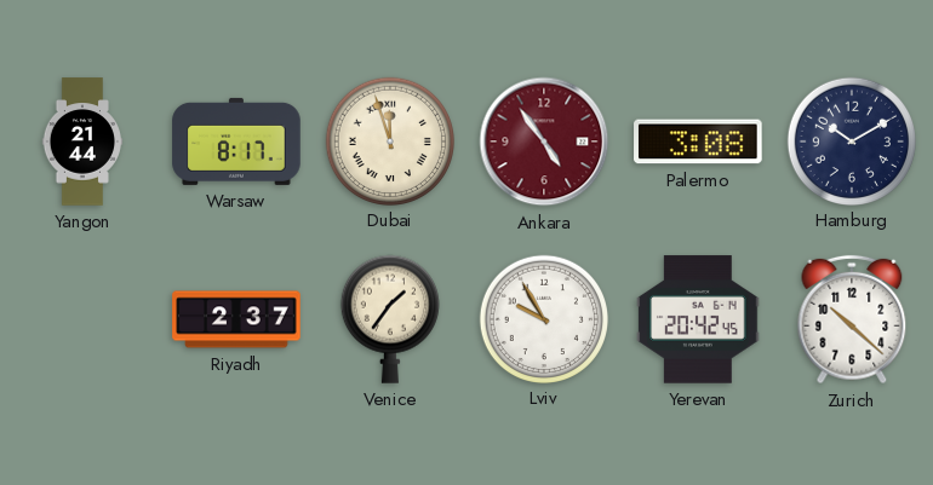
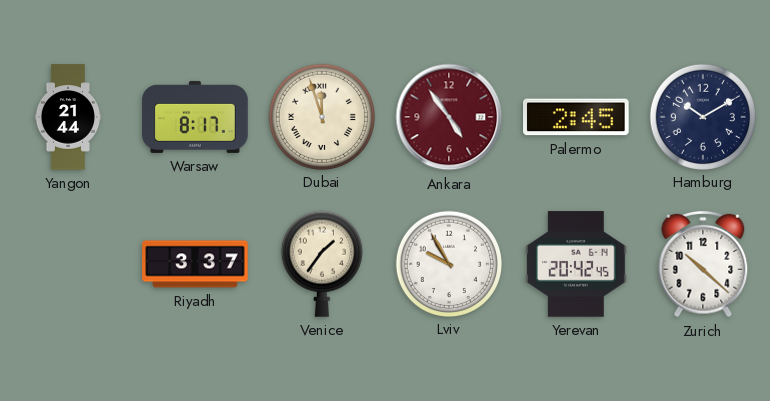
Palermo: 3:08 -> 2:45
Riyadh: 2:37 -> 3:37
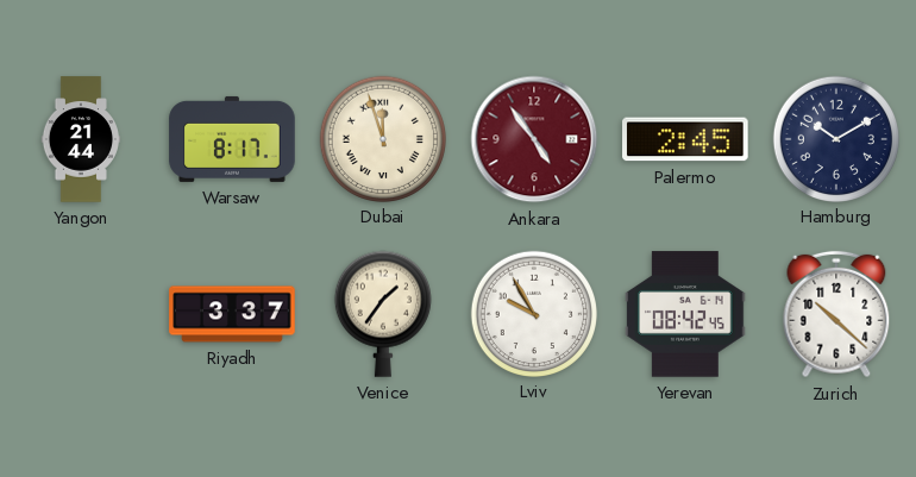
Yerevan: 20:42 -> 08:42
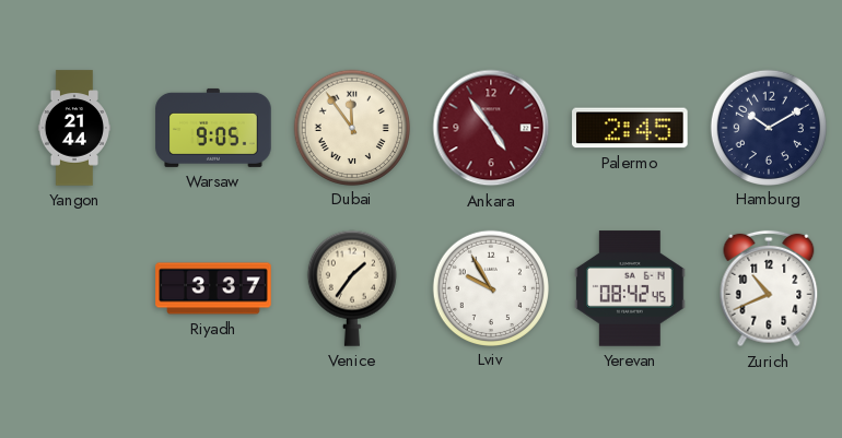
Warsaw: 8:17 -> 9:05
Dubai: 11:57 -> 11:54
Zurich: 10:22 -> 10:41
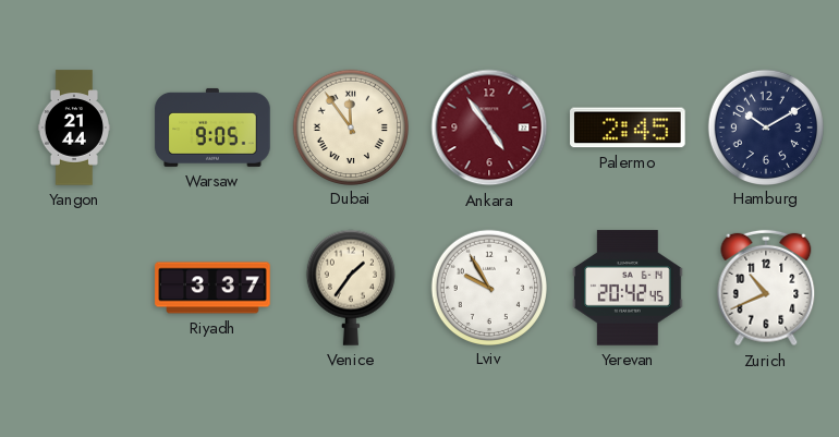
Yerevan: 08:42 -> 20:42
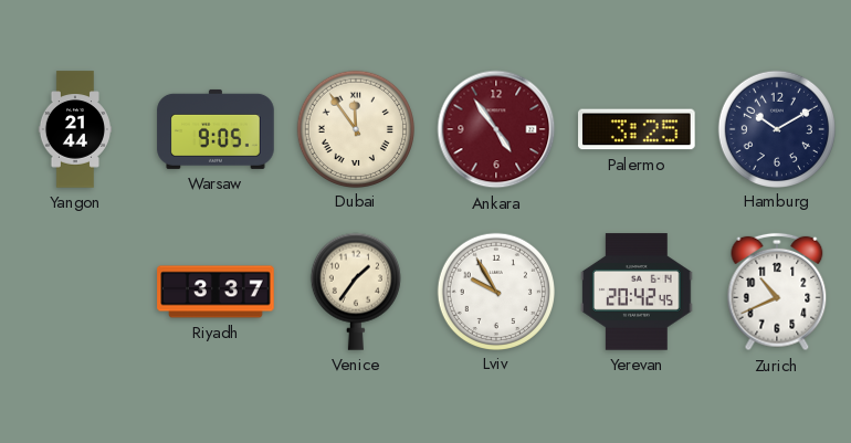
Palermo: 2:45 -> 3:25
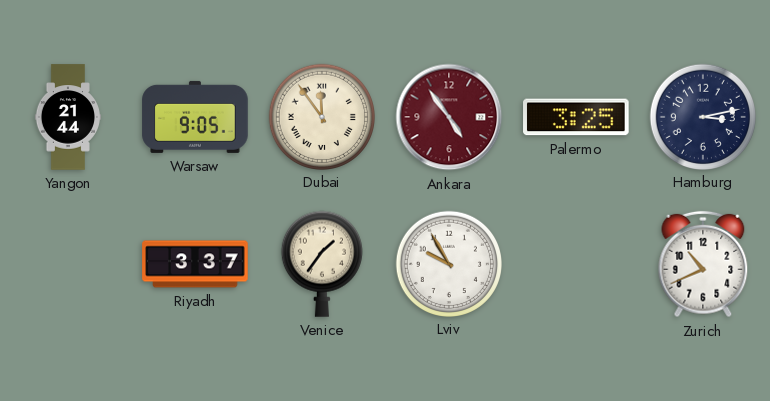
Hamburg: 10:10 -> 3:13
Yerevan: 20:42 -> none
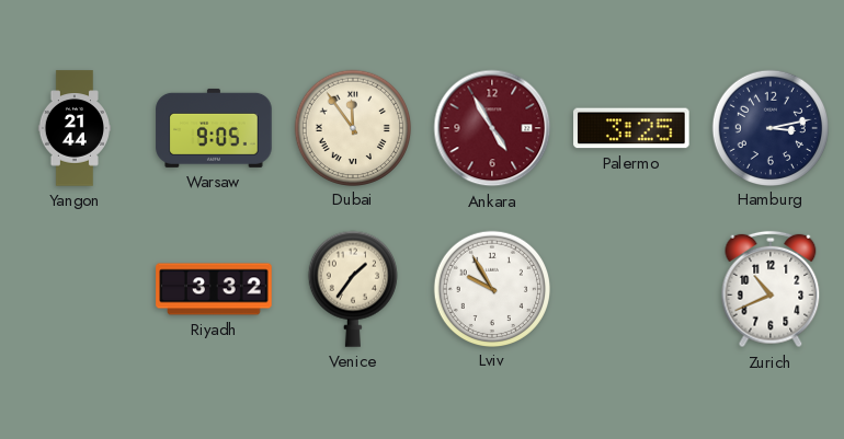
Ankara: 4:54 -> 4:55
Riyadh: 3:37 -> 3:32
